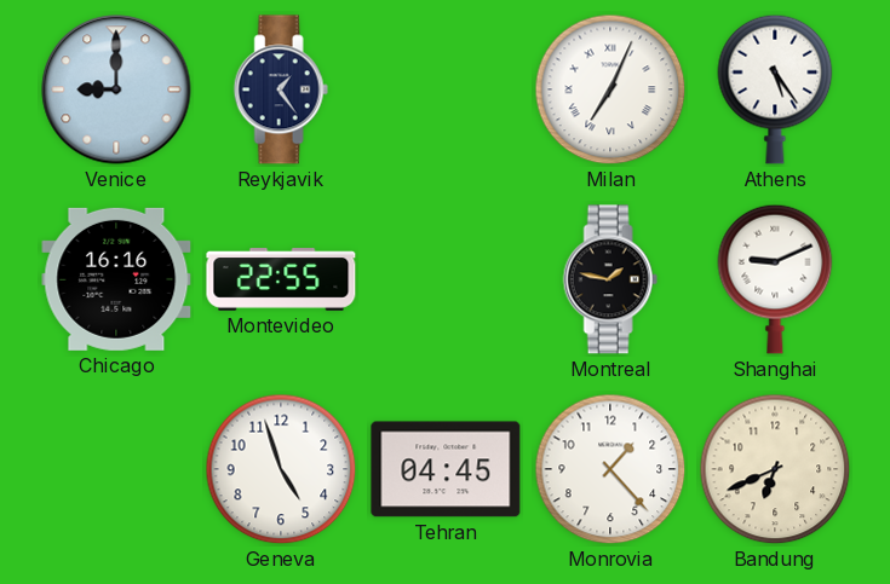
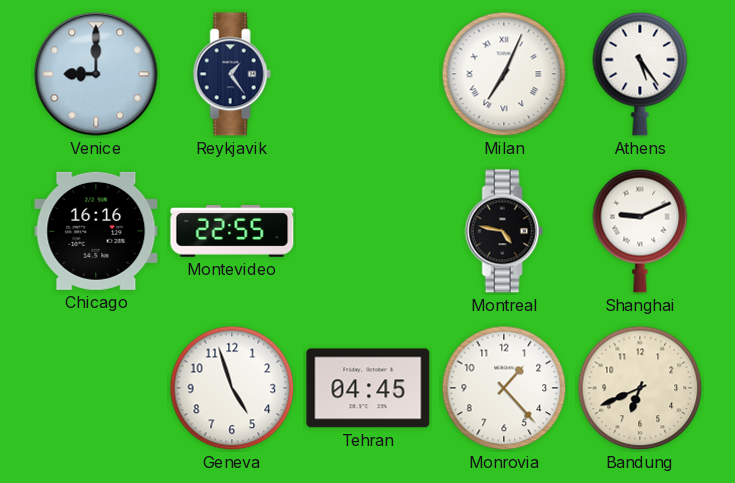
Montreal: 1:47 -> 4:47
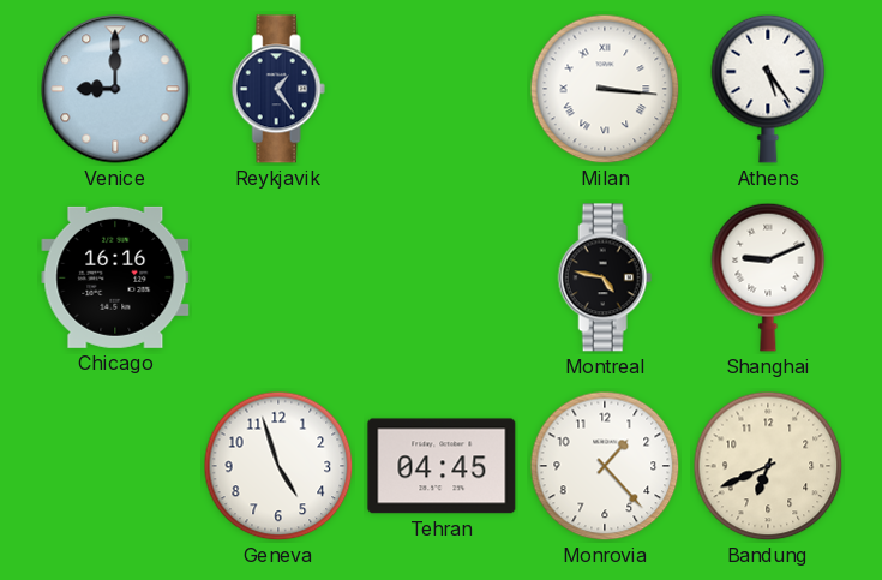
Milan: 7:04 -> 3:16
Montevideo: 22:55 -> none
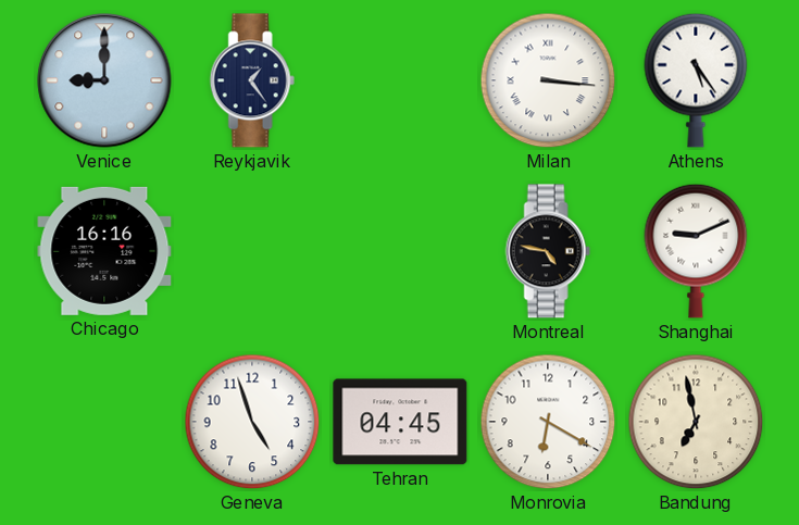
Monrovia: 1:23 -> 6:20
Bandung: 6:41 -> 6:58
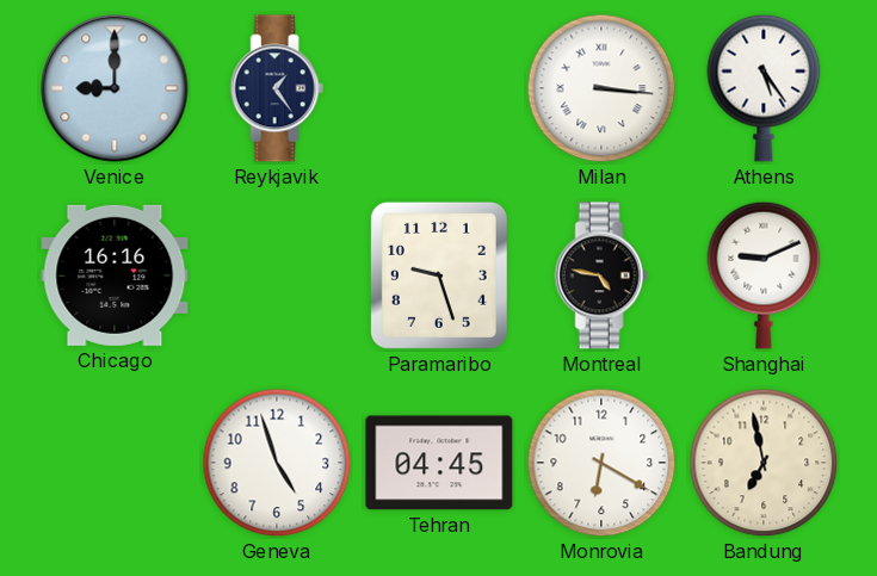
Paramaribo: none -> 9:27
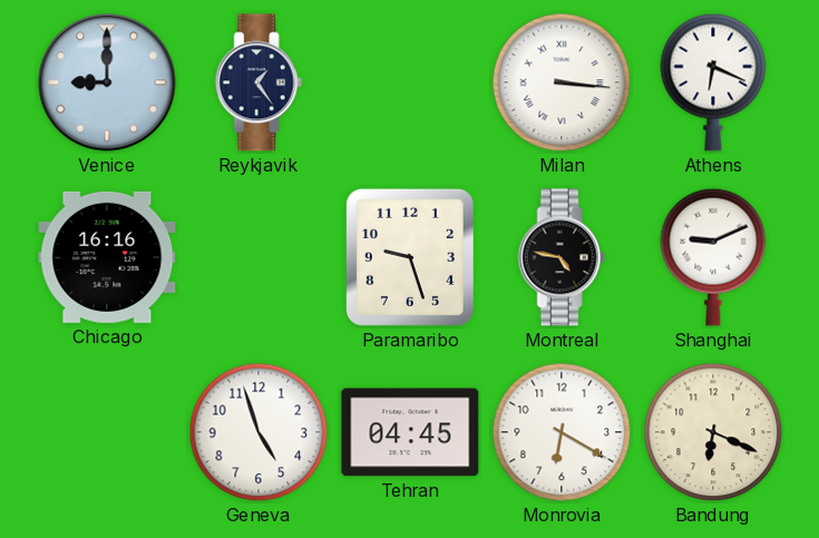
Athens: 5:24 -> 6:19
Bandung: 6:58 -> 6:19
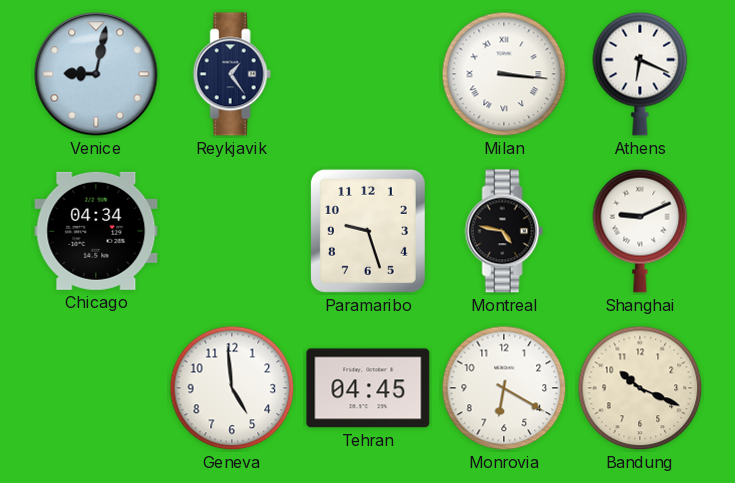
Venice: 9:00 -> 9:02
Chicago: 16:16 -> 04:34
Geneva: 4:57 -> 4:59
Bandung: 6:19 -> 10:19
